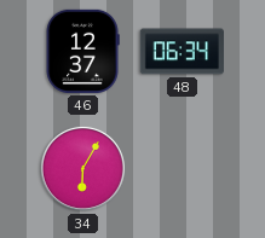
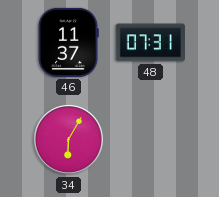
46: 12:37 -> 11:37
48: 06:34 -> 07:31
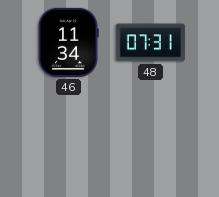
46: 11:37 -> 11:34
34: 6:05 -> none
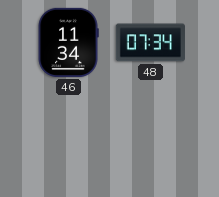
48: 07:31 -> 07:34
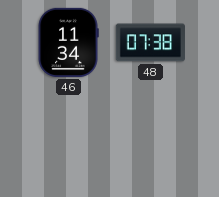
48: 07:34 -> 07:38
